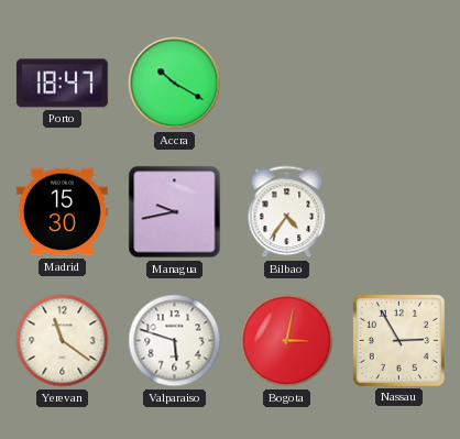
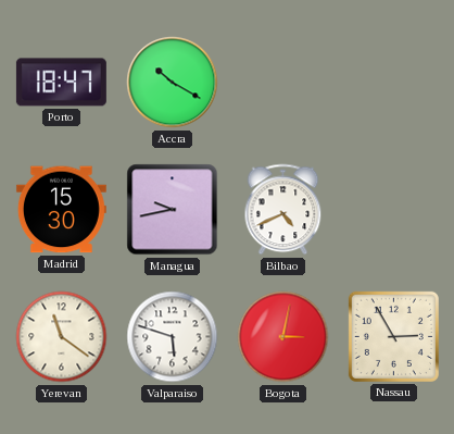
Bilbao: 4:36 -> 4:41
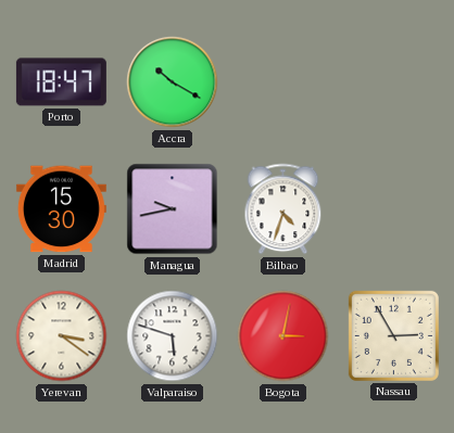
Bilbao: 4:41 -> 4:33
Yerevan: 11:21 -> 3:21
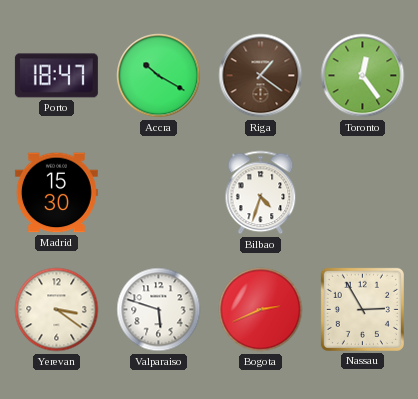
Riga: none -> 1:21
Toronto: none -> 12:24
Managua: 9:43 -> none
Bogota: 3:02 -> 2:41
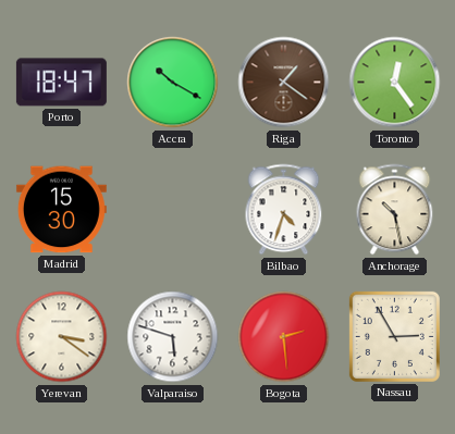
Anchorage: none -> 10:28
Bogota: 2:41 -> 2:29
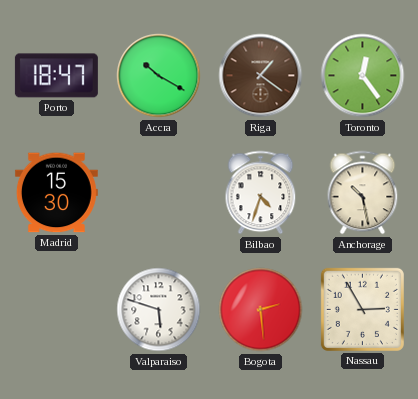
Yerevan: 3:21 -> none
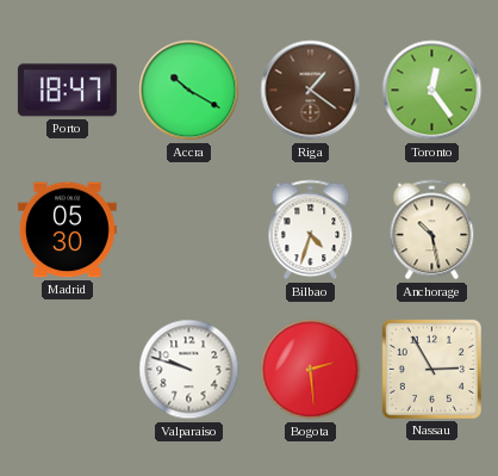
Madrid: 15:30 -> 05:30
Valparaiso: 5:48 -> 9:48
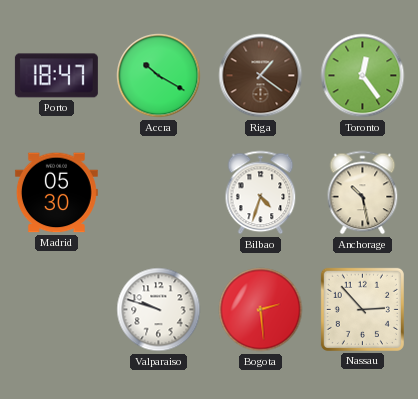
Nassau: 2:55 -> 2:53
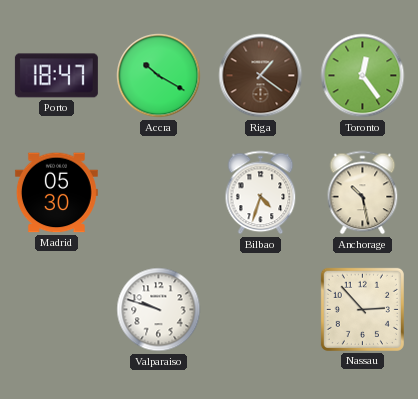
Bogota: 2:29 -> none
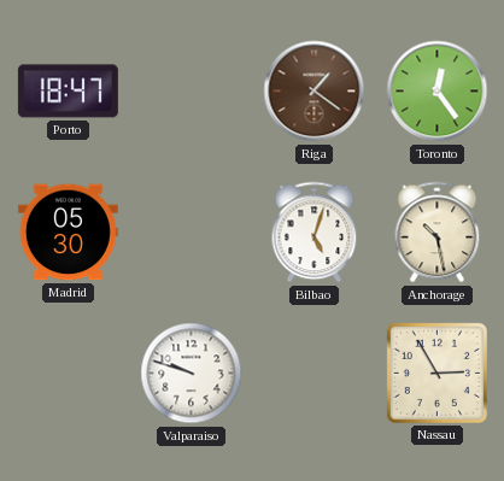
Accra: 10:20 -> none
Bilbao: 4:33 -> 5:03
Nassau: 2:53 -> 2:55
